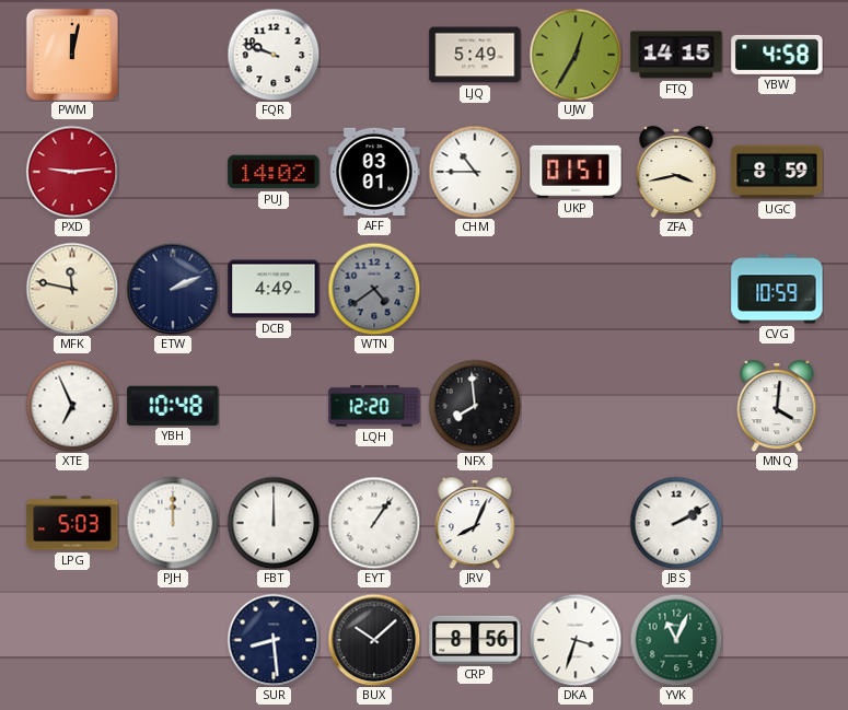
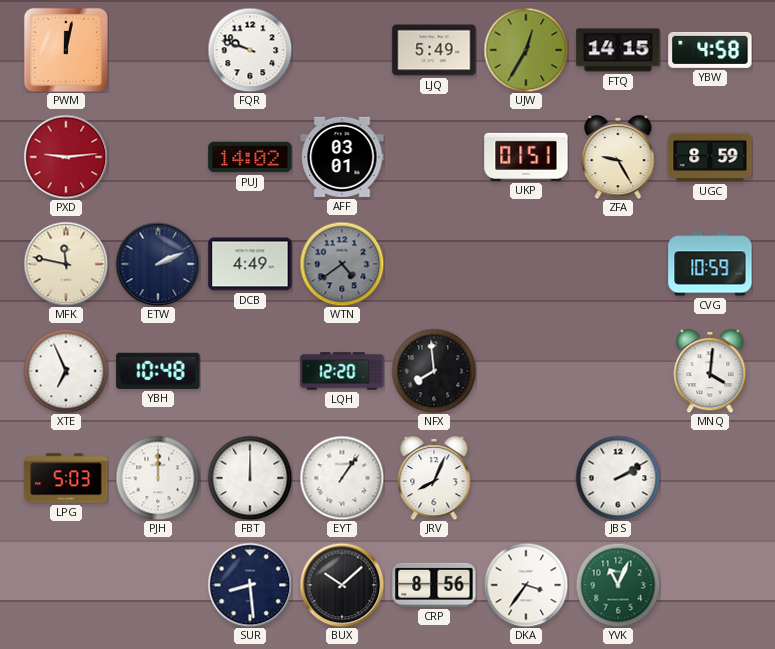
CHM: 10:45 -> none
ZFA: 3:43 -> 9:25
DKA: 3:33 -> 3:36
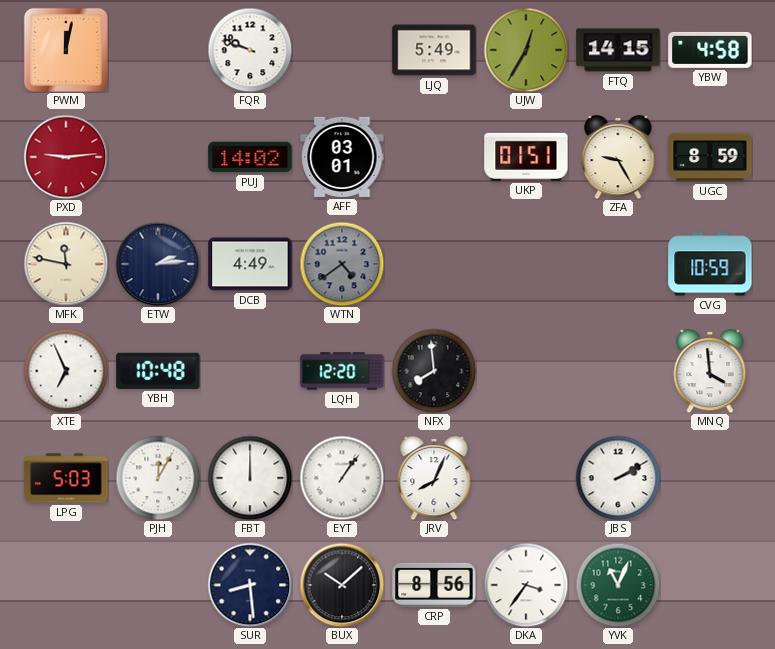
ETW: 2:11 -> 2:14
MNQ: 4:01 -> 3:59
PJH: 12:00 -> 12:05
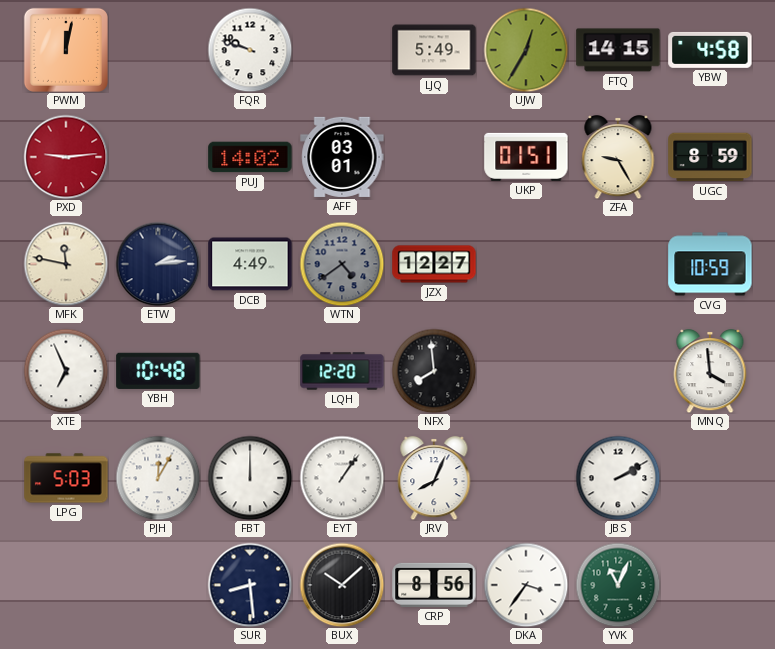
JZX: none -> 12:27
